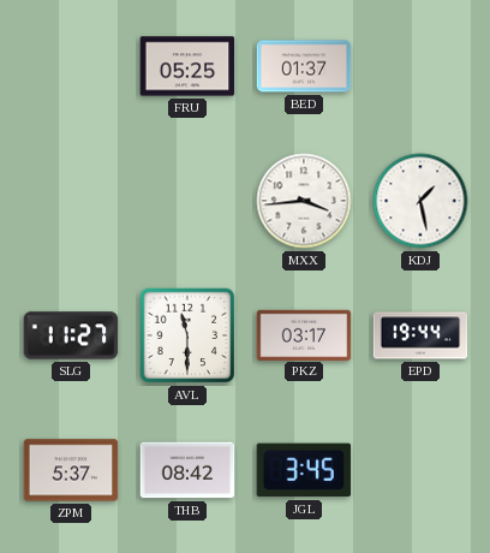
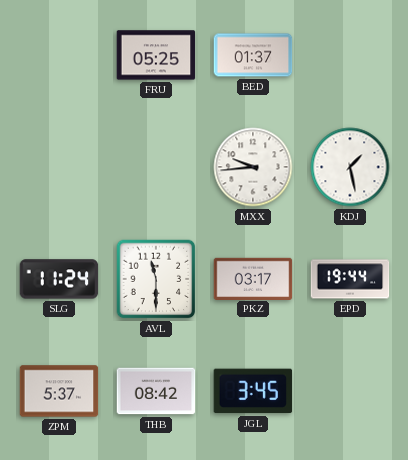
MXX: 3:44 -> 9:44
SLG: 11:27 -> 11:24
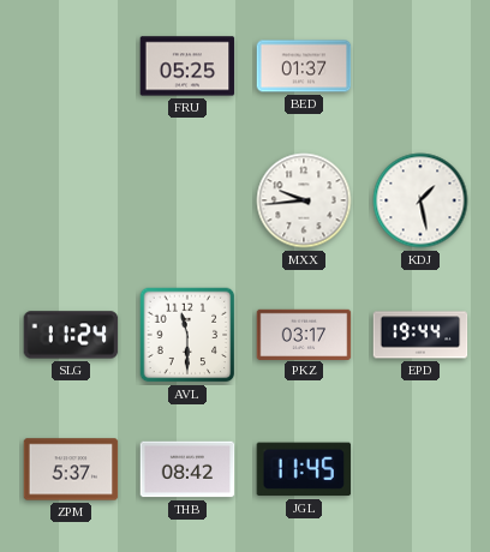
JGL: 3:45 -> 11:45
